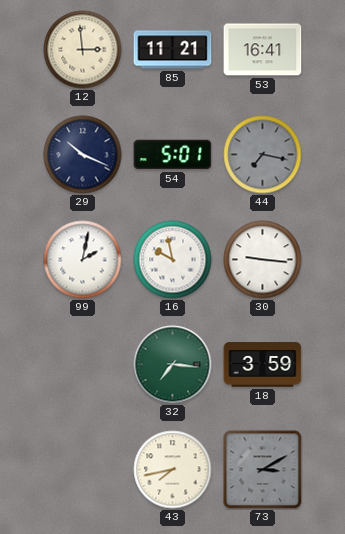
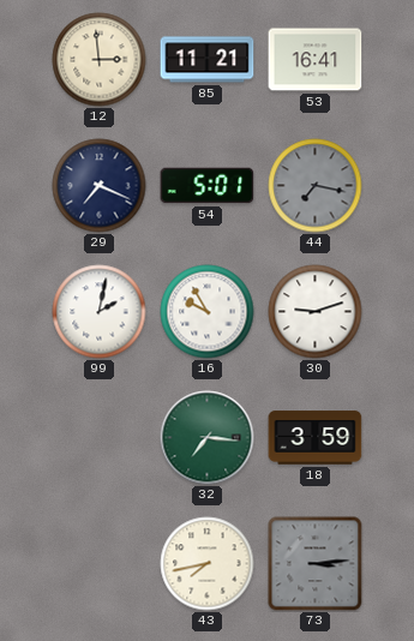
29: 10:19 -> 7:19
16: 9:58 -> 9:55
30: 9:16 -> 9:12
73: 3:10 -> 3:14
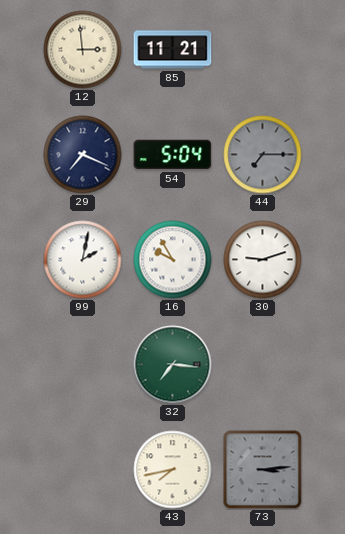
53: 16:41 -> none
54: 5:01 -> 5:04
44: 7:17 -> 7:15
18: 3:59 -> none
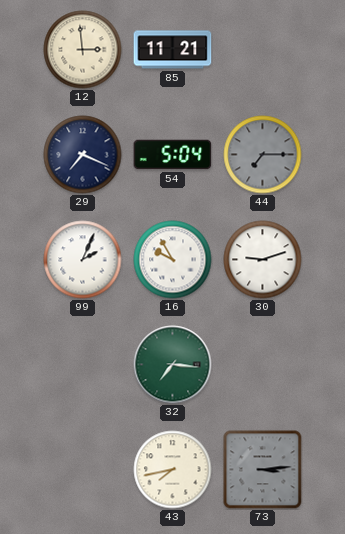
99: 2:02 -> 2:04
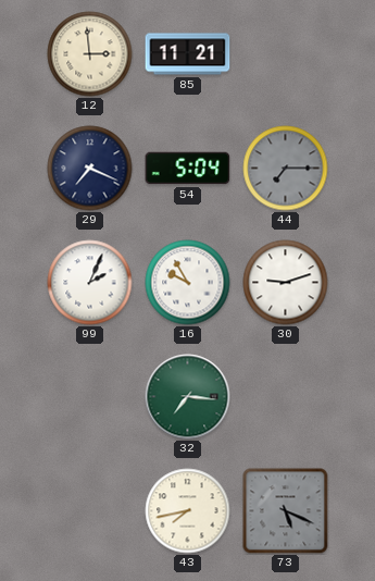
73: 3:14 -> 5:19
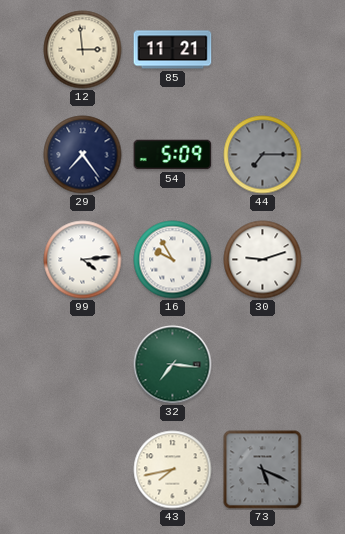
29: 7:19 -> 7:24
54: 5:04 -> 5:09
99: 2:04 -> 4:14
